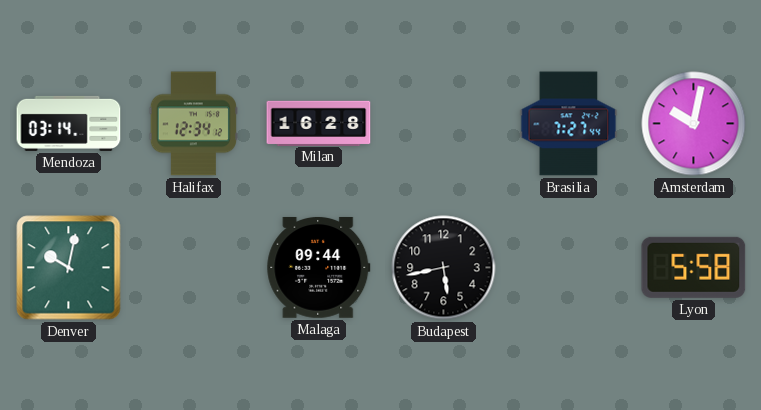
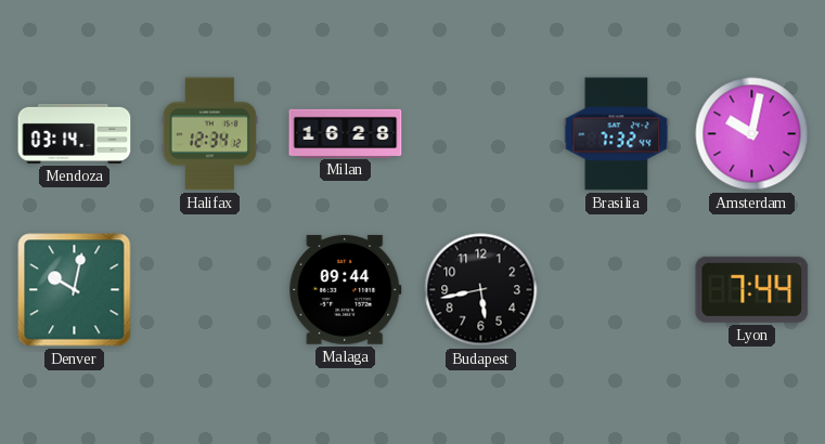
Brasilia: 7:27 -> 7:32
Lyon: 5:58 -> 7:44
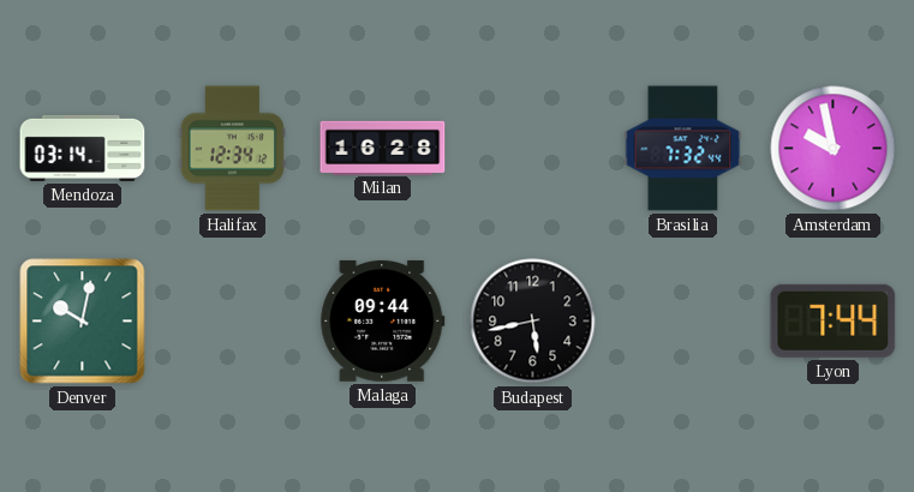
Amsterdam: 10:02 -> 9:58
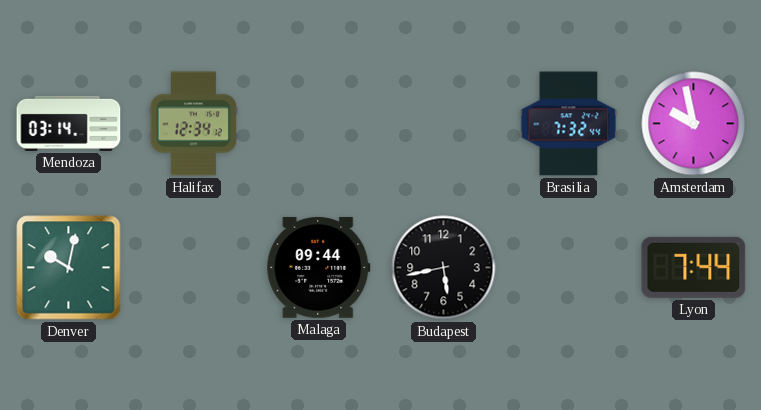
Milan: 16:28 -> none
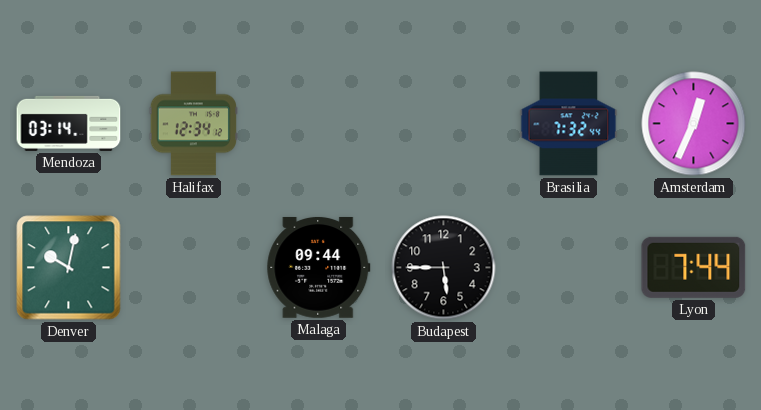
Amsterdam: 9:58 -> 12:34
Budapest: 5:43 -> 5:45
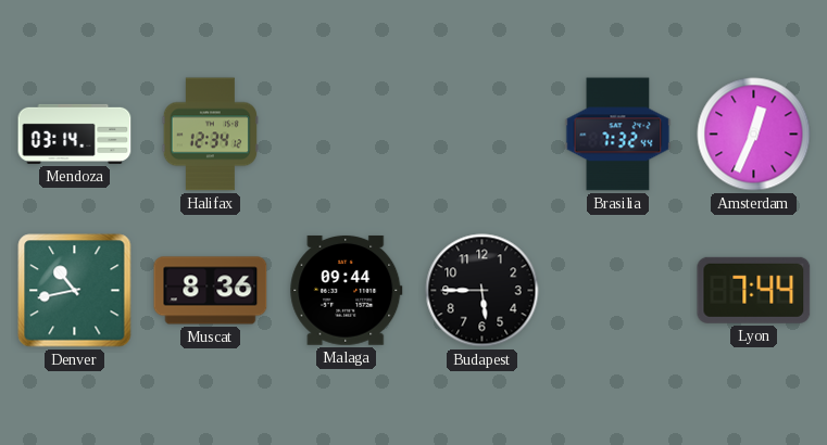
Denver: 10:02 -> 10:43
Muscat: none -> 8:36
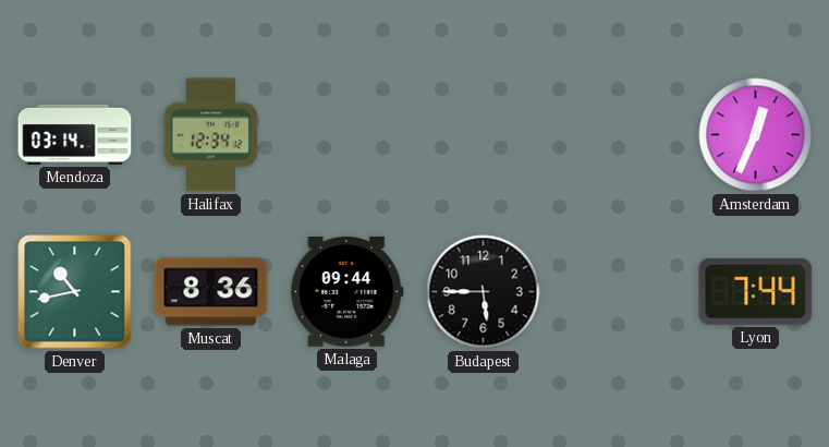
Brasilia: 7:32 -> none
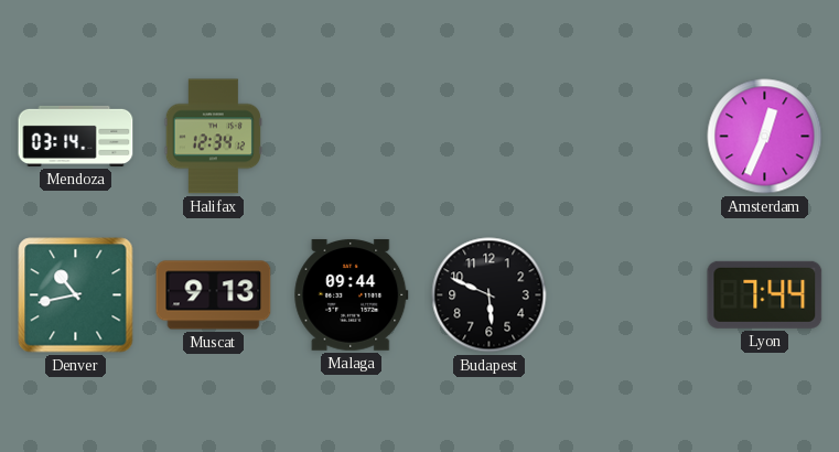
Muscat: 8:36 -> 9:13
Budapest: 5:45 -> 5:49
